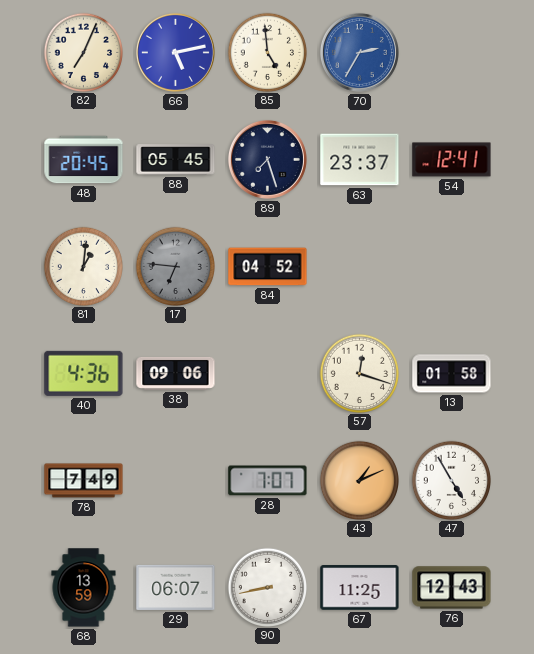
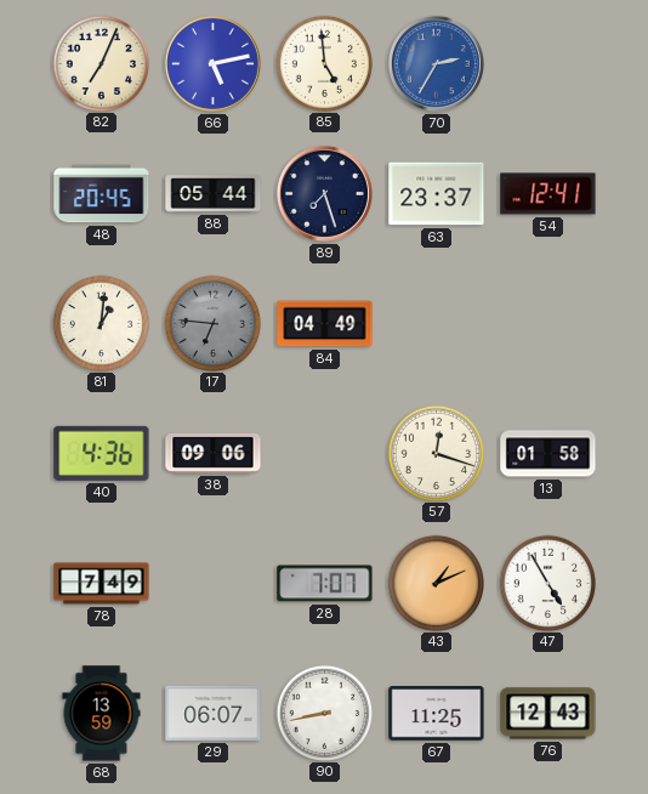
88: 05:45 -> 05:44
84: 04:52 -> 04:49
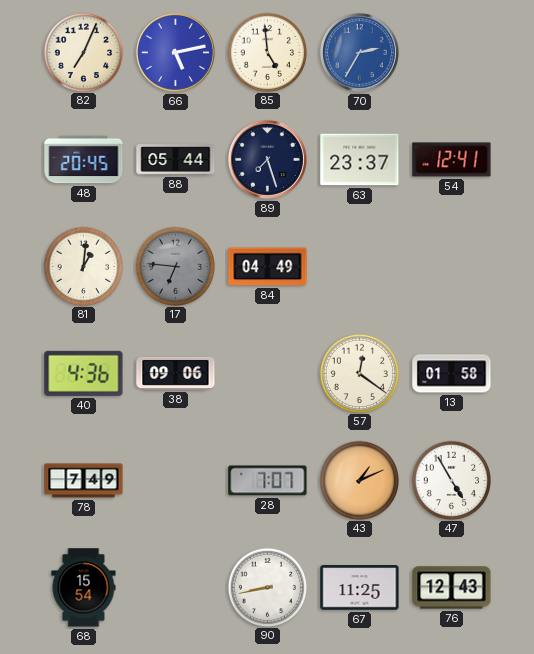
57: 12:18 -> 12:21
68: 13:59 -> 15:54
29: 06:07 -> none
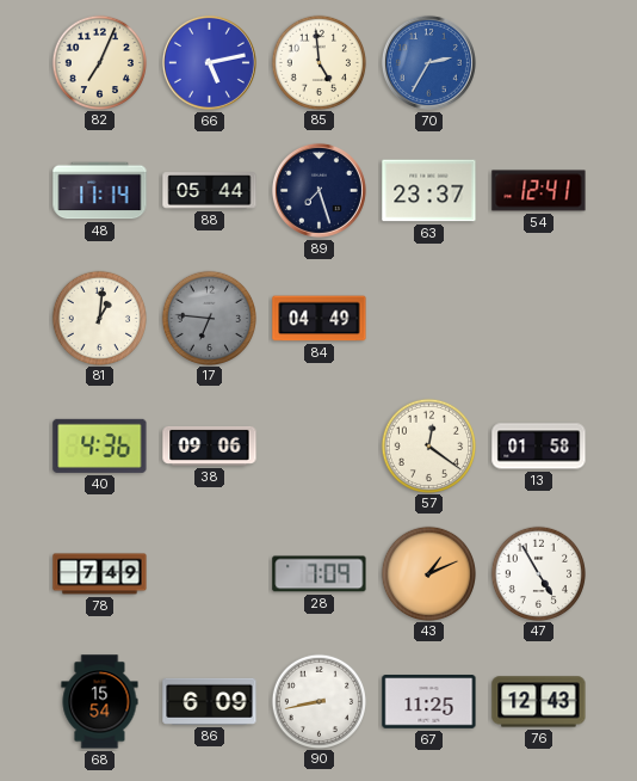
48: 20:45 -> 11:14
28: 7:07 -> 7:09
86: none -> 6:09
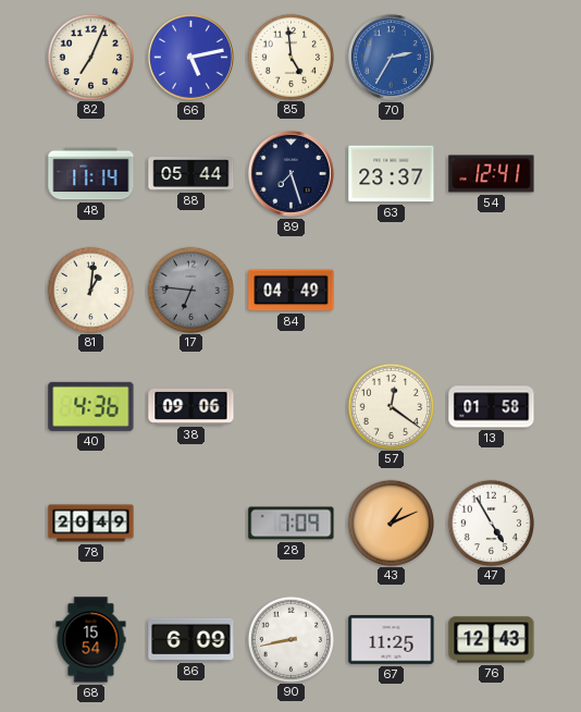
78: 7:49 -> 20:49
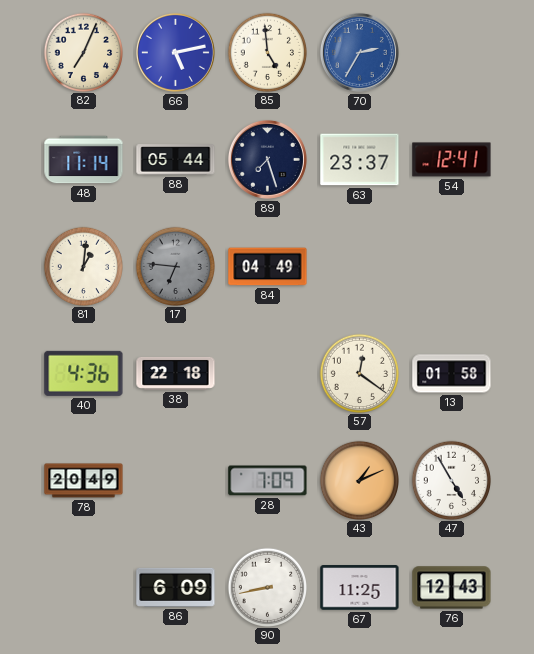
38: 09:06 -> 22:18
68: 15:54 -> none
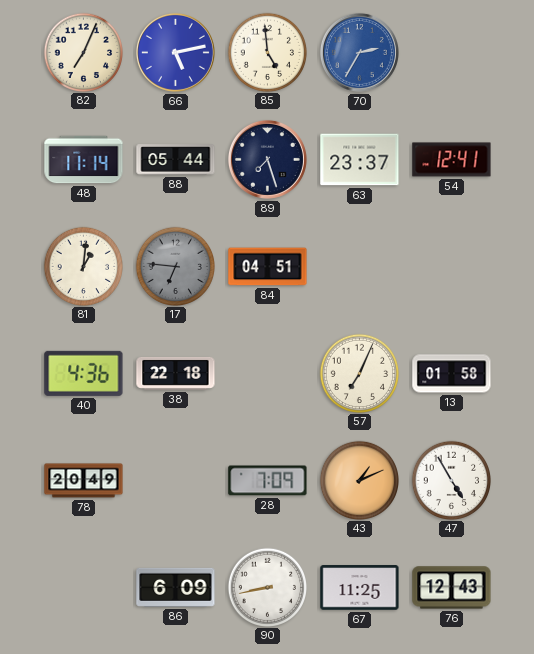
84: 04:49 -> 04:51
57: 12:21 -> 7:04
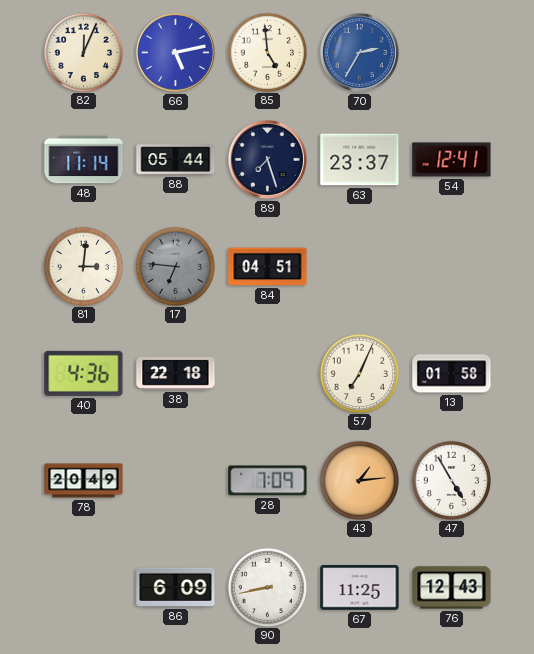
82: 7:04 -> 12:04
81: 1:01 -> 3:01
43: 1:11 -> 1:14
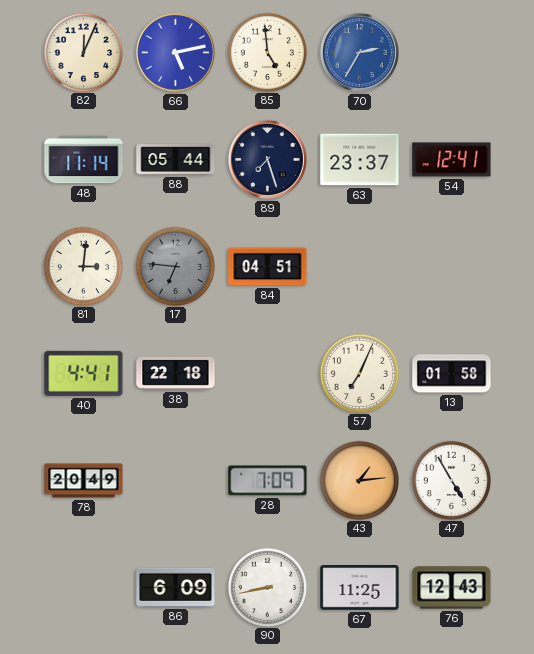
40: 4:36 -> 4:41
